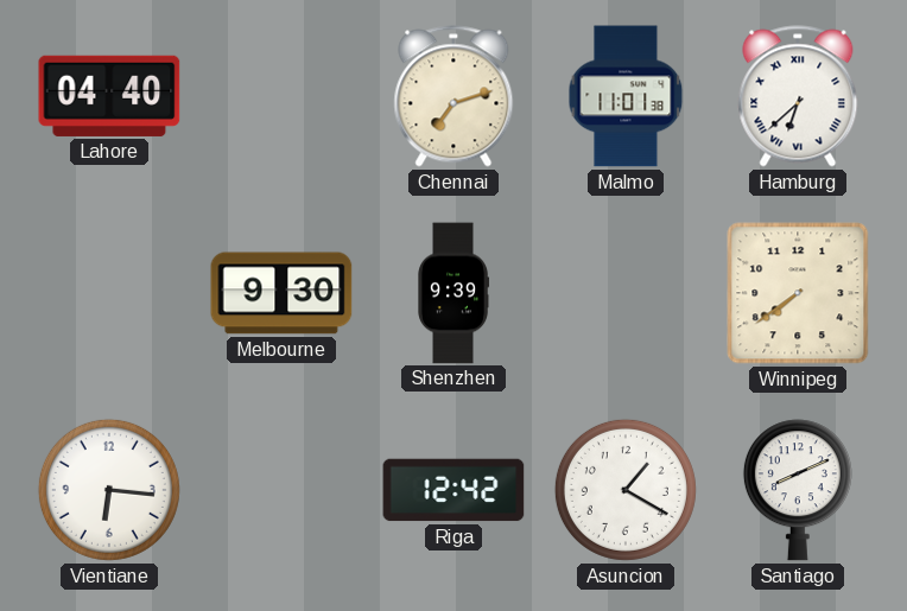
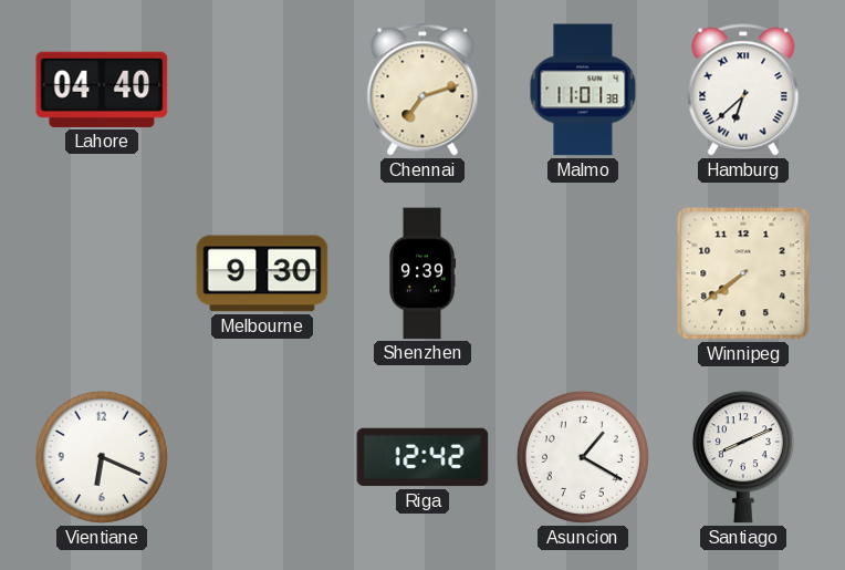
Vientiane: 6:16 -> 6:19
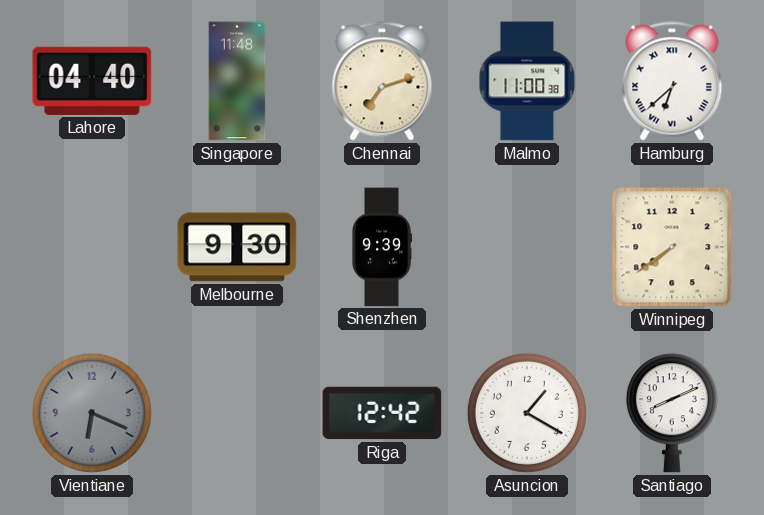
Singapore: none -> 11:48
Malmo: 11:01 -> 11:00
Vientiane dial: white -> grey
